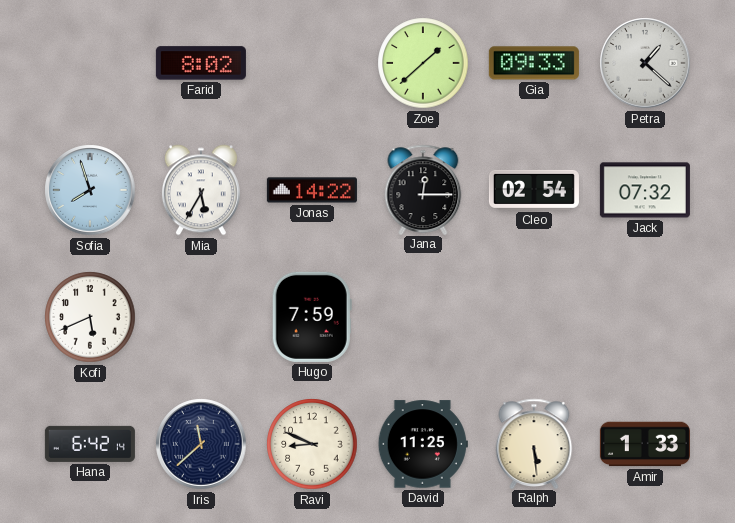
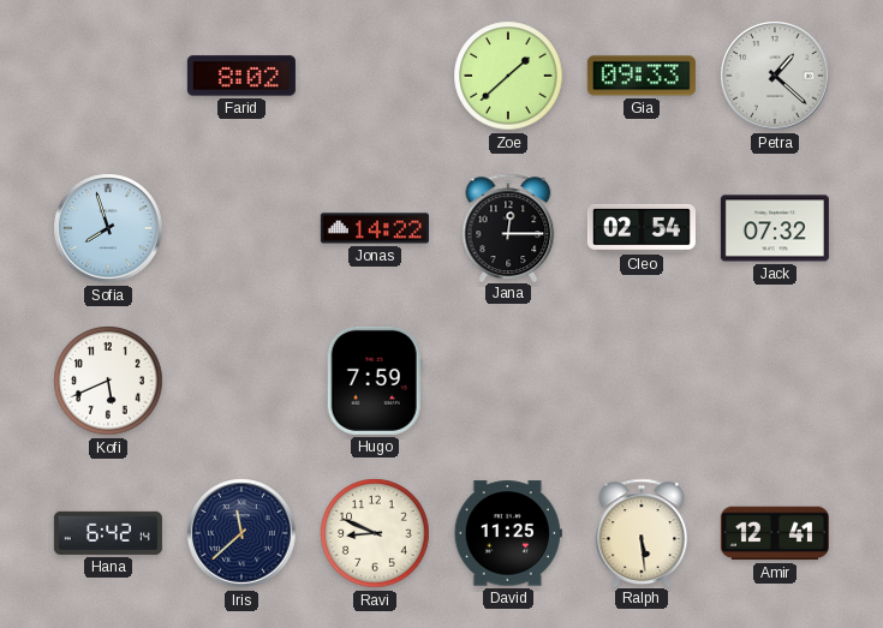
Mia: 5:35 -> none
Amir: 1:33 -> 12:41
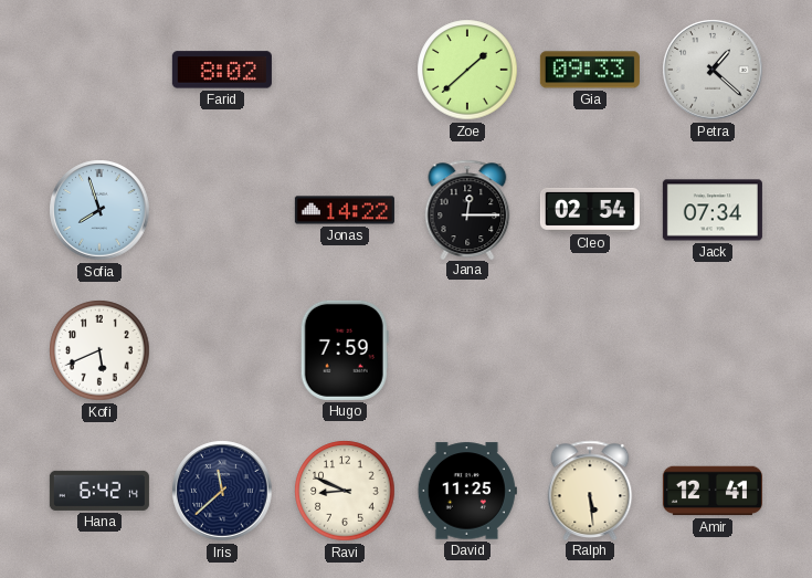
Jack: 07:32 -> 07:34
